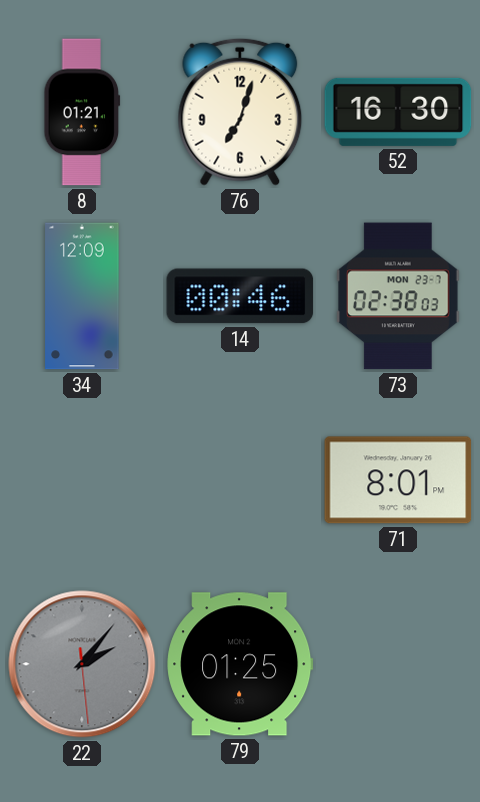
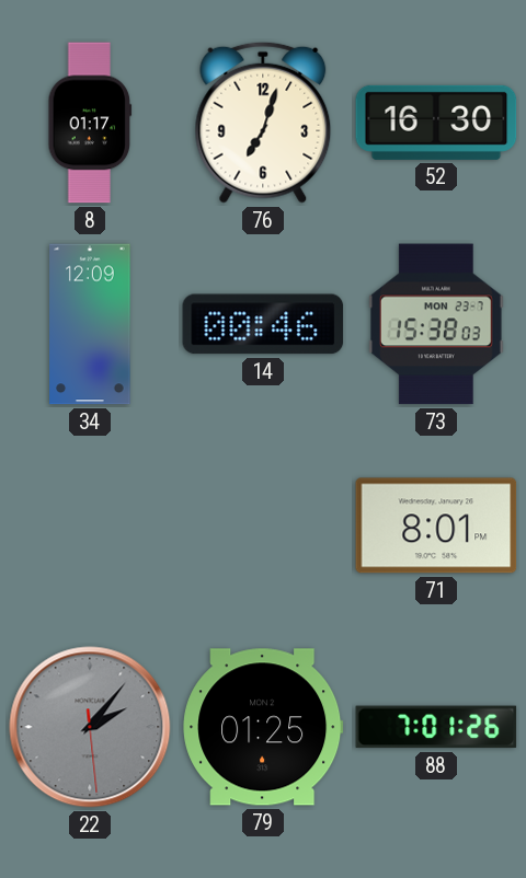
8: 01:21 -> 01:17
73: 02:38 -> 15:38
88: none -> 7:01
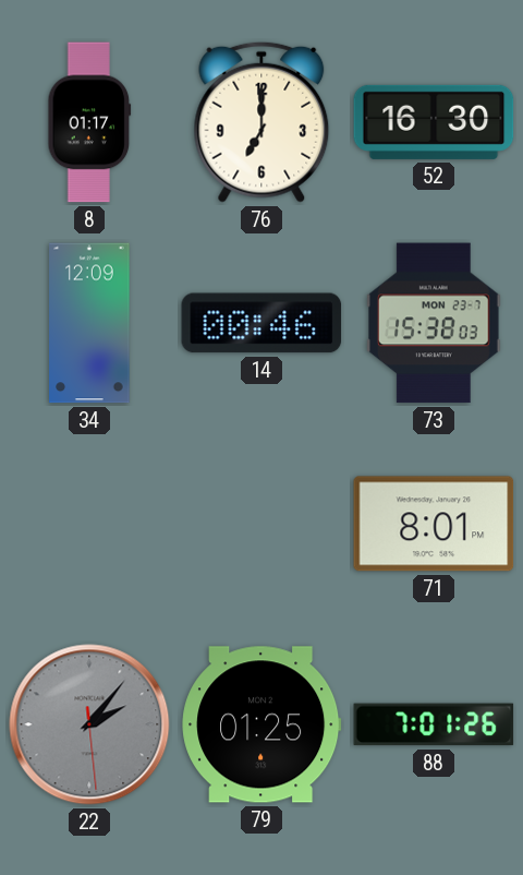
76: 7:03 -> 7:00
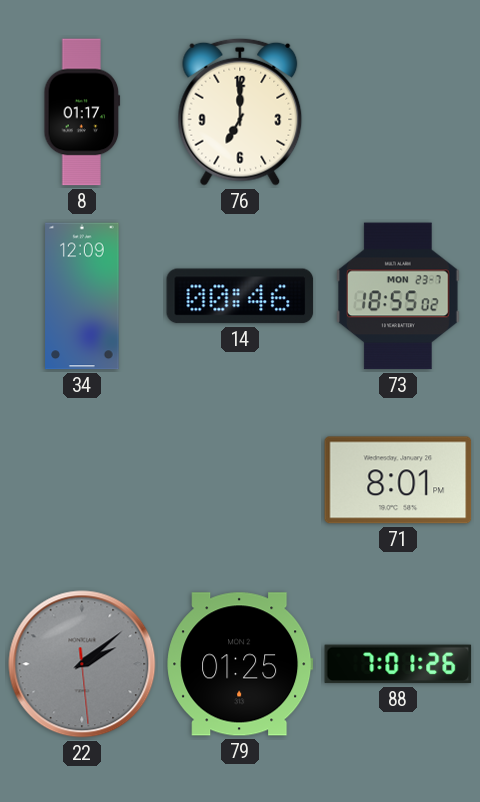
52: 16:30 -> none
73: 15:38 -> 18:55
22: 2:06 -> 2:08
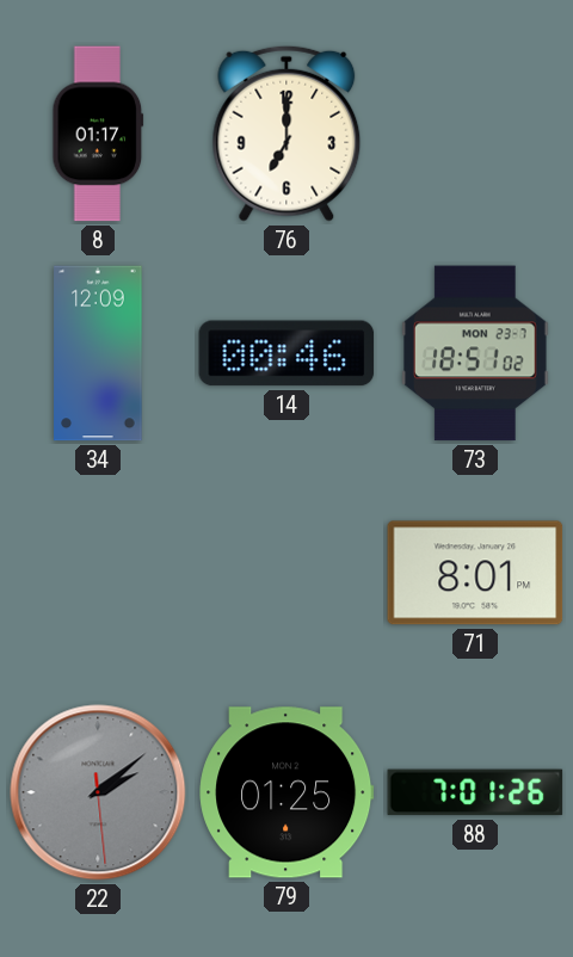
73: 18:55 -> 18:51
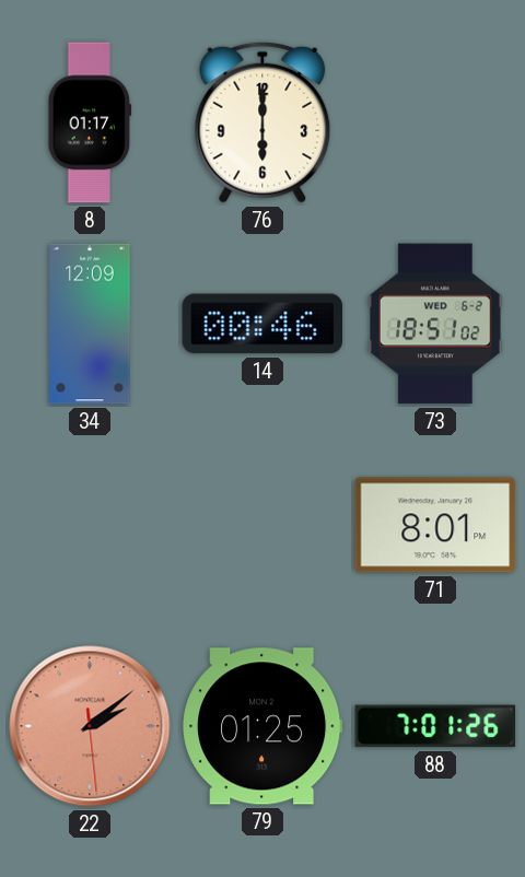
76: 7:00 -> 6:00
73 date: MON 23-7 -> WED 6-2
22 dial: grey -> salmon
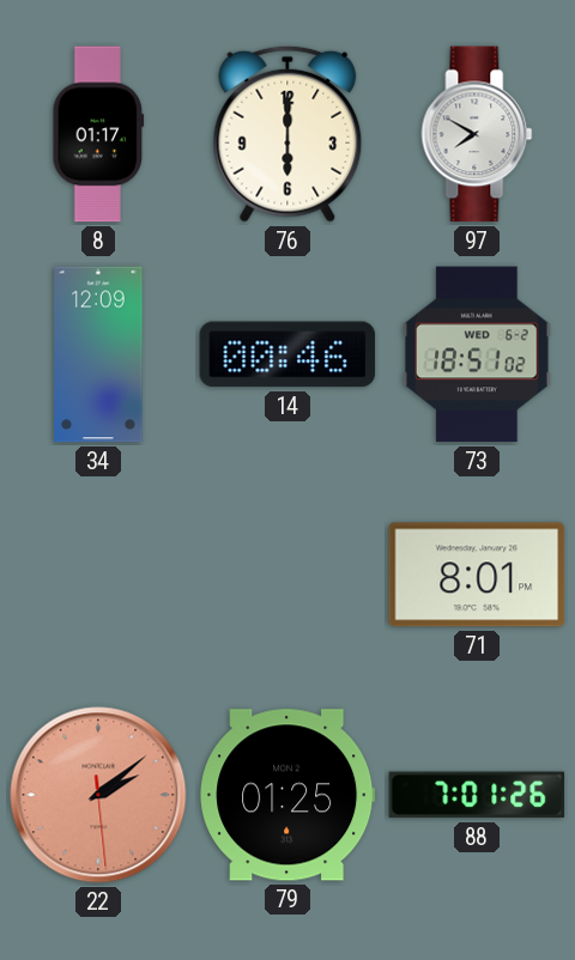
97: none -> 7:50
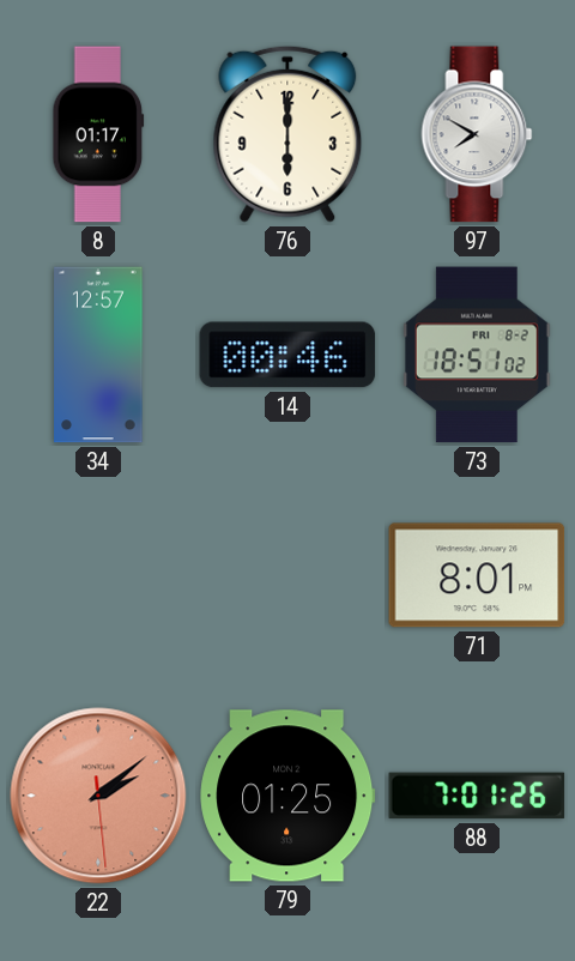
34: 12:09 -> 12:57
73 date: WED 6-2 -> FRI 8-2
